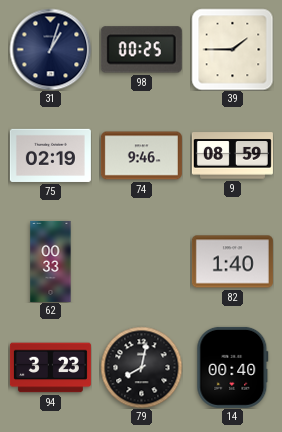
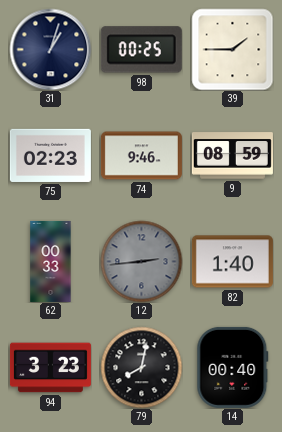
75: 02:19 -> 02:23
12: none -> 2:44
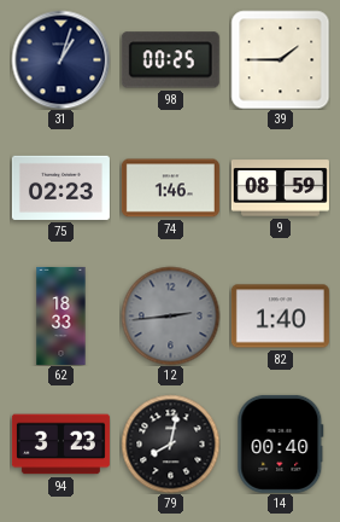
74: 9:46 -> 1:46
62: 00:33 -> 18:33
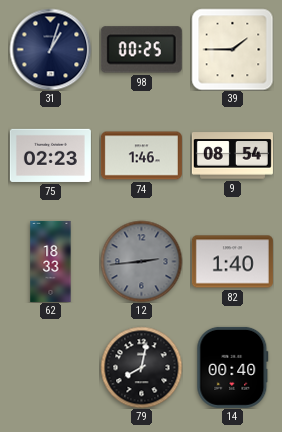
9: 08:59 -> 08:54
94: 3:23 -> none
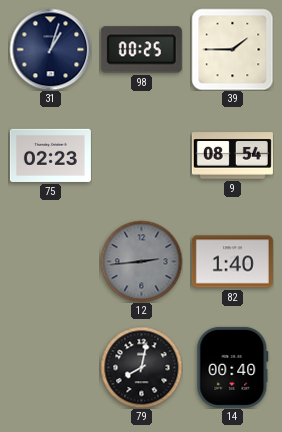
74: 1:46 -> none
62: 18:33 -> none
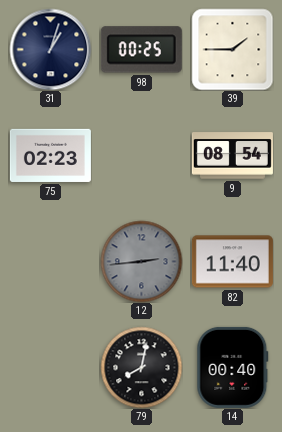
82: 1:40 -> 11:40
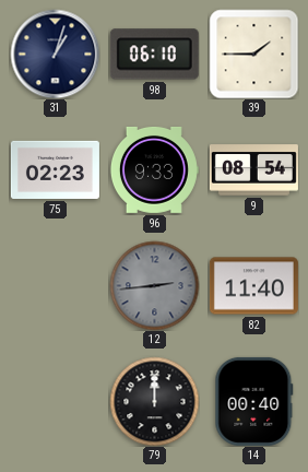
98: 00:25 -> 06:10
96: none -> 9:33
79: 8:02 -> 12:00
